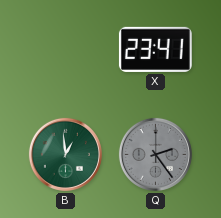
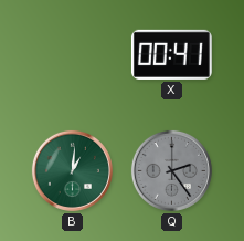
X: 23:41 -> 00:41
B: 12:59 -> 1:01
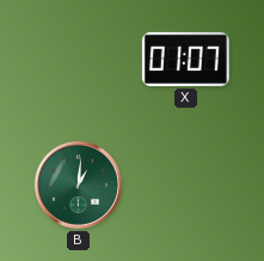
X: 00:41 -> 01:07
Q: 2:24 -> none
